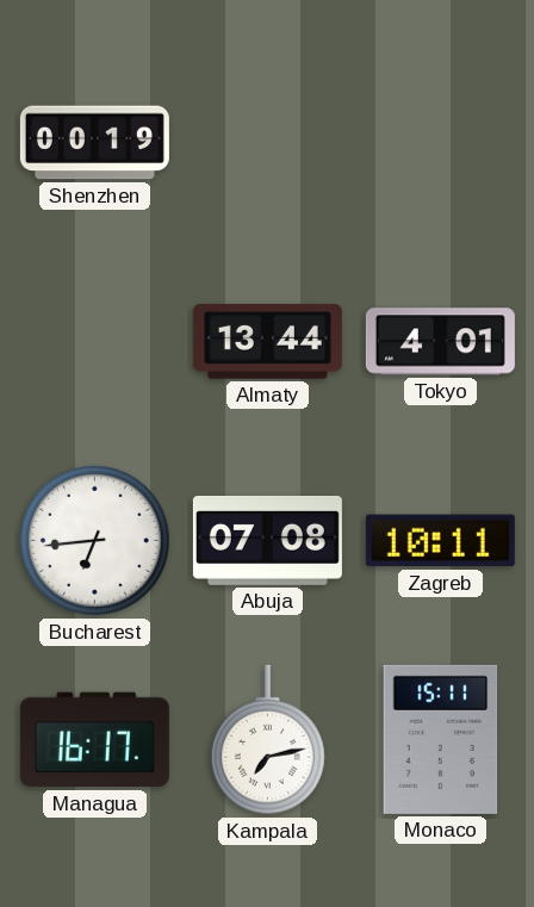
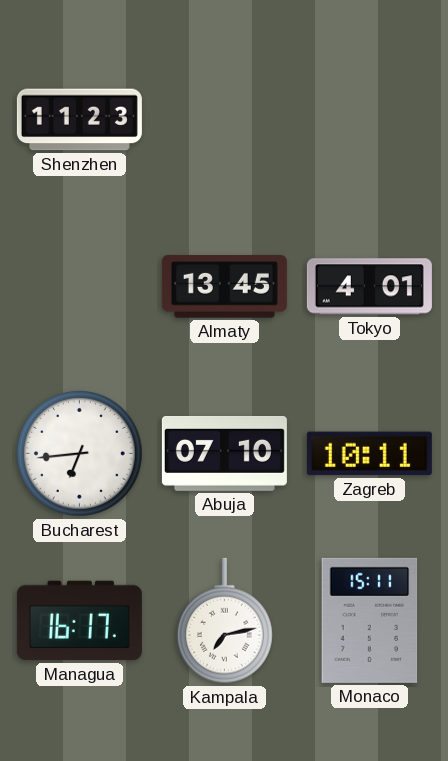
Shenzhen: 00:19 -> 11:23
Almaty: 13:44 -> 13:45
Abuja: 07:08 -> 07:10
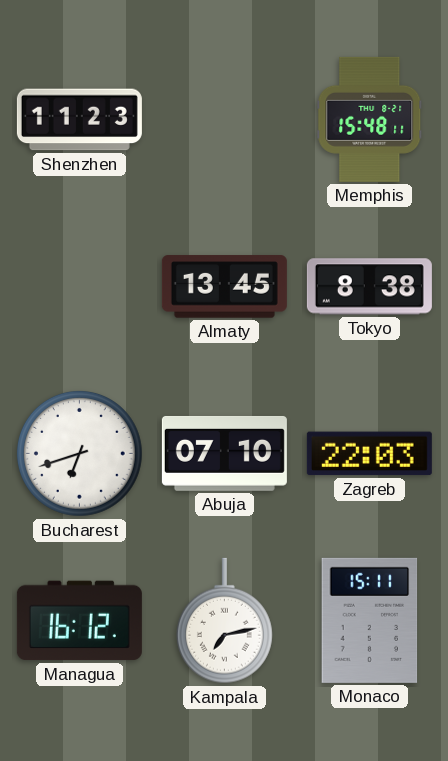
Memphis: none -> 15:48
Tokyo: 4:01 -> 8:38
Bucharest: 6:44 -> 6:42
Zagreb: 10:11 -> 22:03
Managua: 16:17 -> 16:12
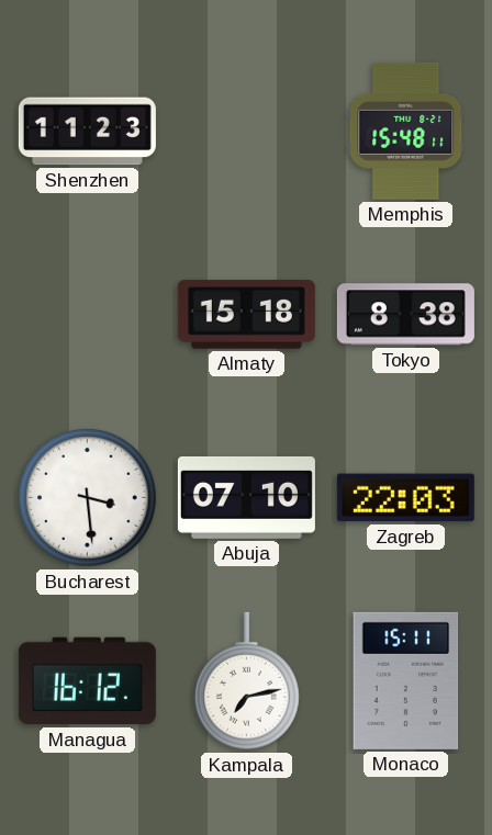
Almaty: 13:45 -> 15:18
Bucharest: 6:42 -> 3:29
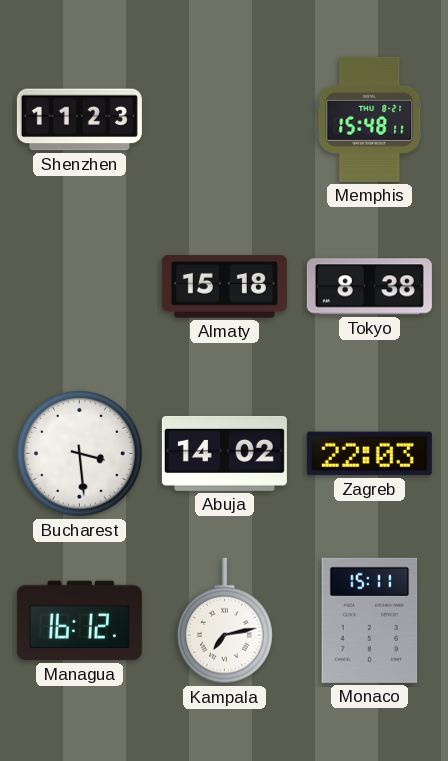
Abuja: 07:10 -> 14:02
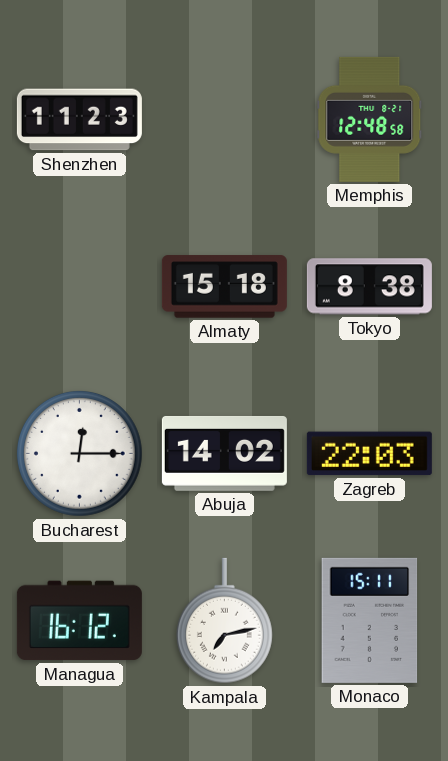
Memphis: 15:48 -> 12:48
Bucharest: 3:29 -> 12:15
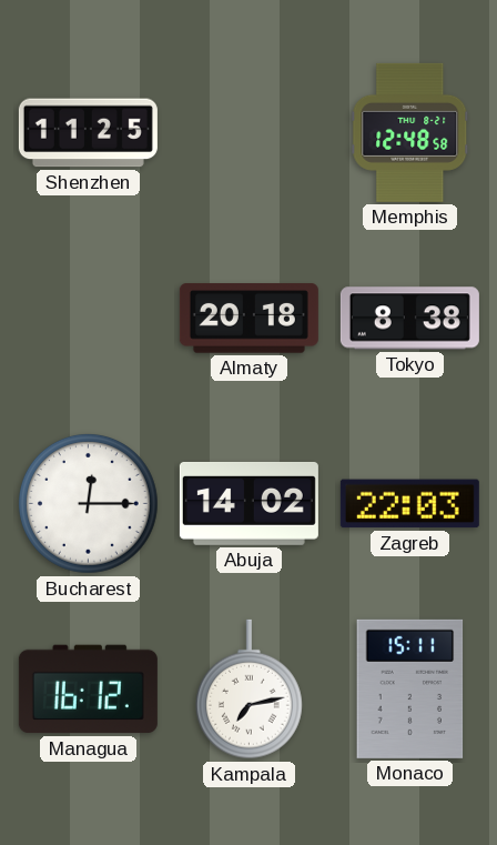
Shenzhen: 11:23 -> 11:25
Almaty: 15:18 -> 20:18
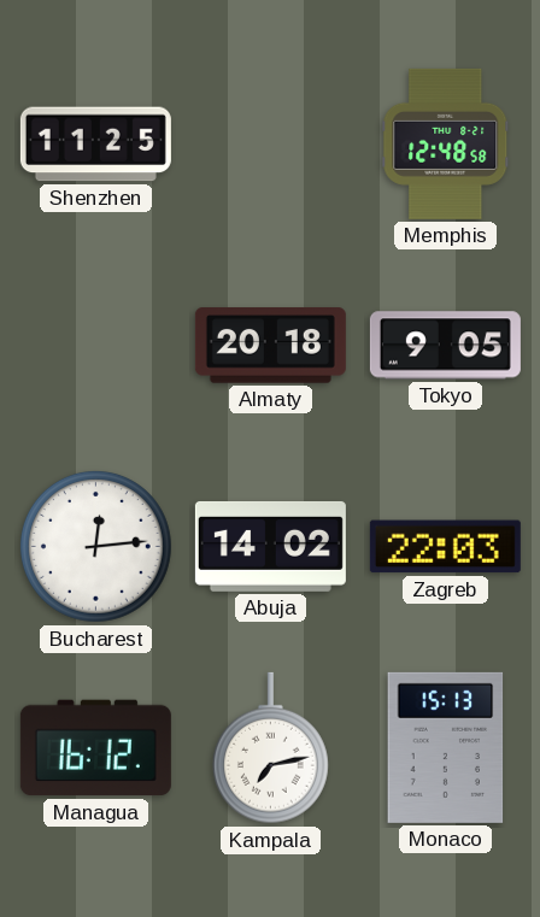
Tokyo: 8:38 -> 9:05
Bucharest: 12:15 -> 12:14
Monaco: 15:11 -> 15:13
